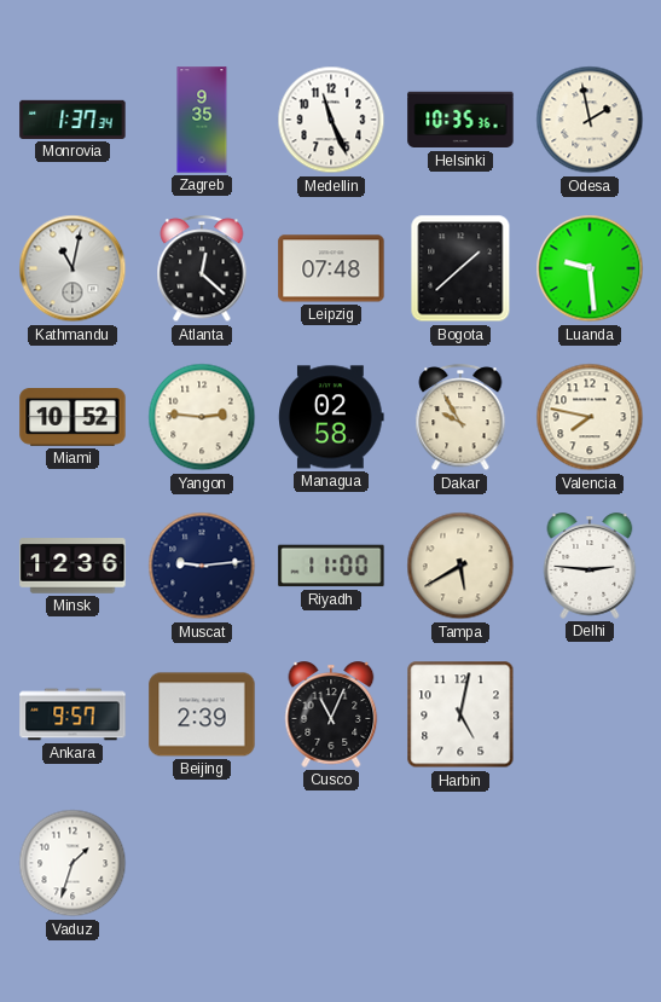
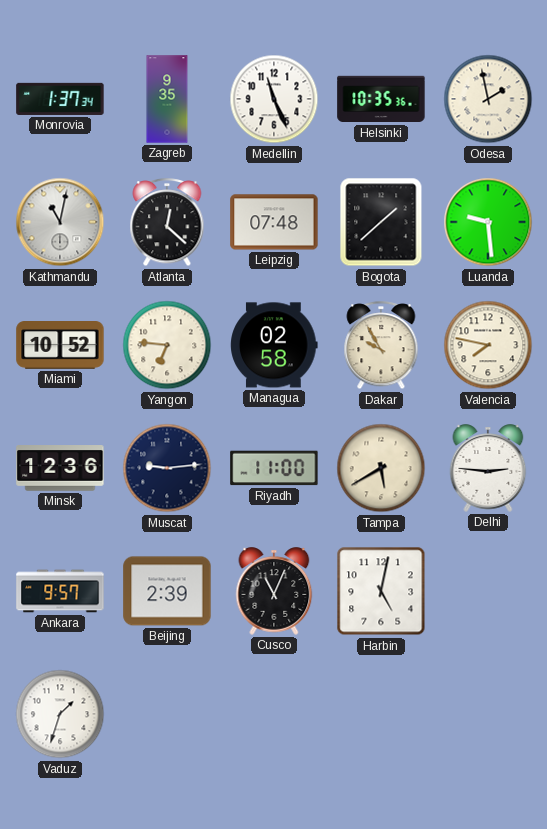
Yangon: 2:46 -> 6:46
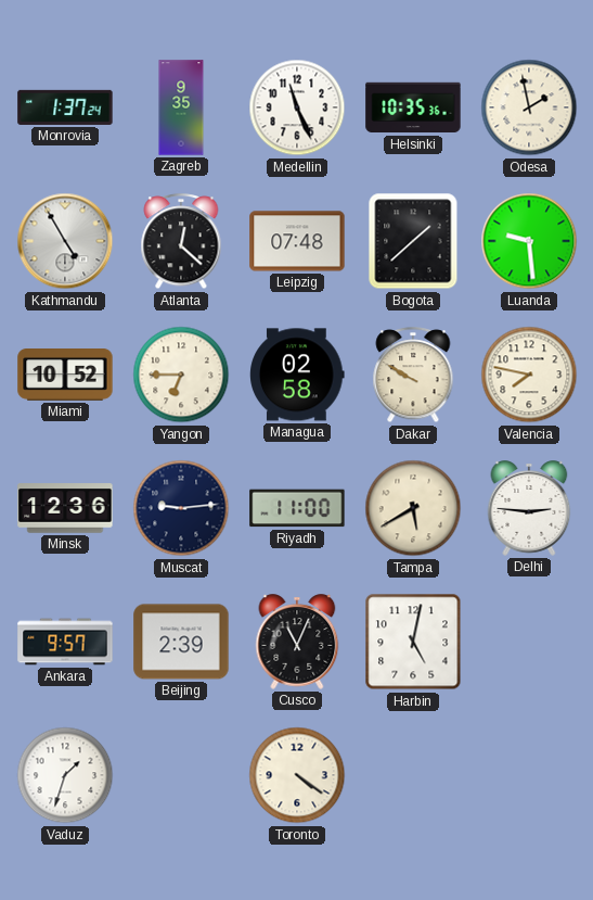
Monrovia: 1:37:34 -> 1:37:24
Kathmandu: 11:02 -> 4:55
Yangon: 6:46 -> 6:45
Dakar: 9:55 -> 9:50
Toronto: none -> 4:21
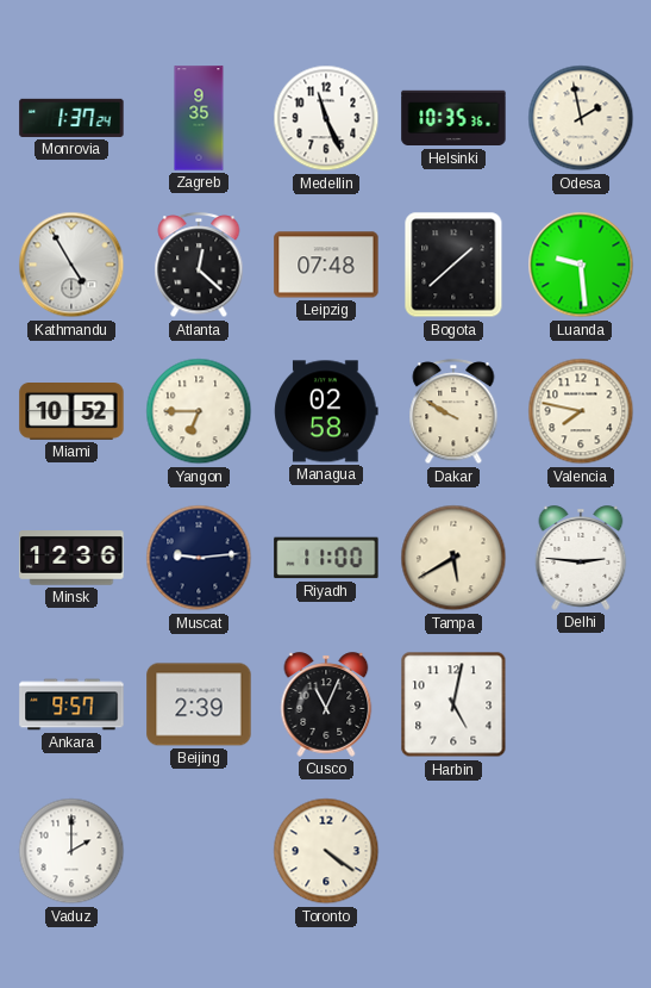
Vaduz: 1:33 -> 2:00
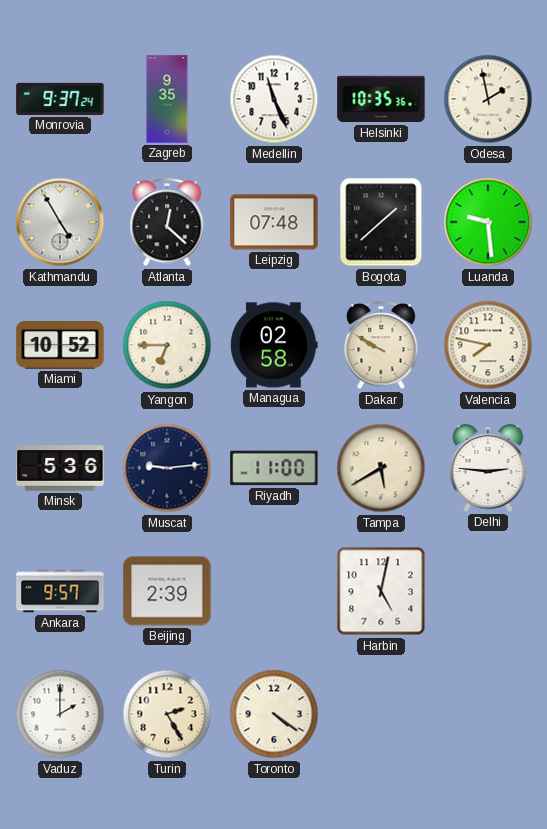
Monrovia: 1:37 -> 9:37
Minsk: 12:36 -> 5:36
Cusco: 11:04 -> none
Turin: none -> 2:25
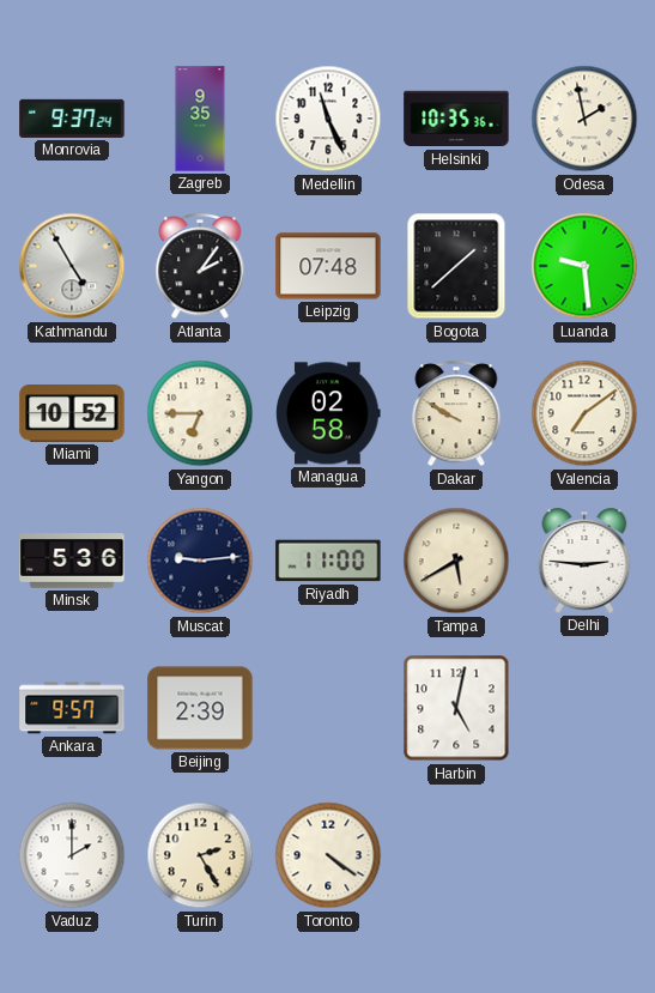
Atlanta: 12:22 -> 2:06
Valencia: 7:47 -> 7:09
